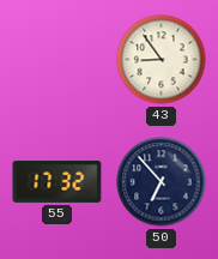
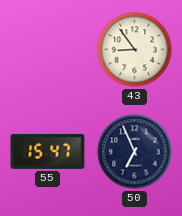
55: 17:32 -> 15:47
50: 6:53 -> 6:56
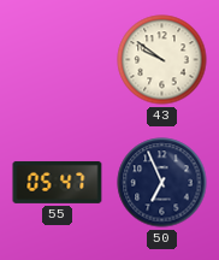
43: 8:54 -> 9:51
55: 15:47 -> 05:47
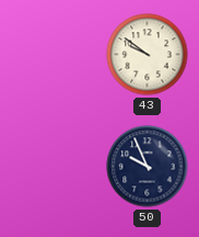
55: 05:47 -> none
50: 6:56 -> 9:56
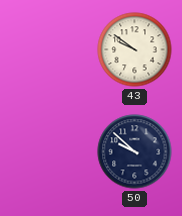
50: 9:56 -> 9:52
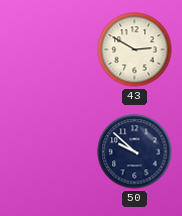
43: 9:51 -> 2:50
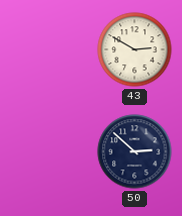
50: 9:52 -> 2:52
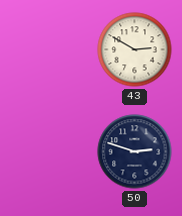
50: 2:52 -> 2:48
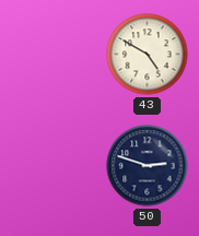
43: 2:50 -> 4:50
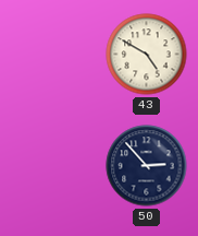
50: 2:48 -> 2:53
